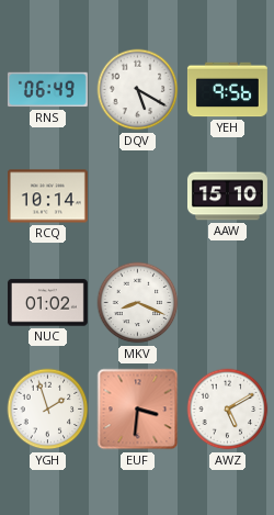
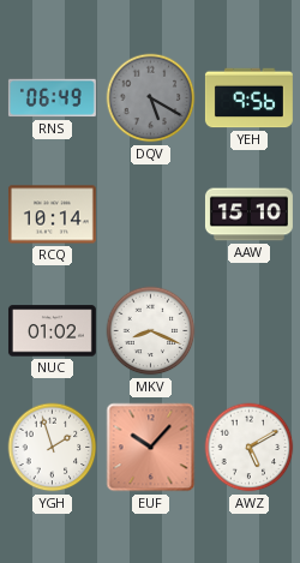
DQV dial: white -> grey
EUF: 3:31 -> 10:07
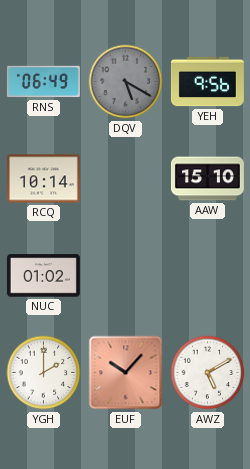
MKV: 8:19 -> none
YGH: 1:57 -> 2:00
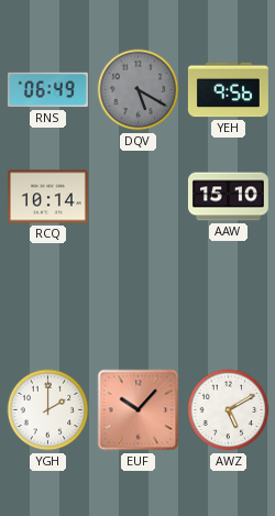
NUC: 01:02 -> none
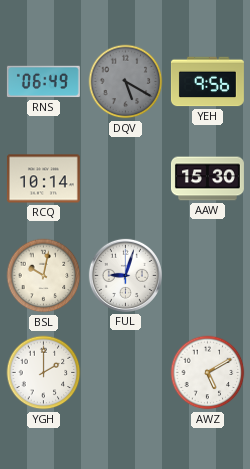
AAW: 15:10 -> 15:30
BSL: none -> 10:02
FUL: none -> 9:03
EUF: 10:07 -> none
